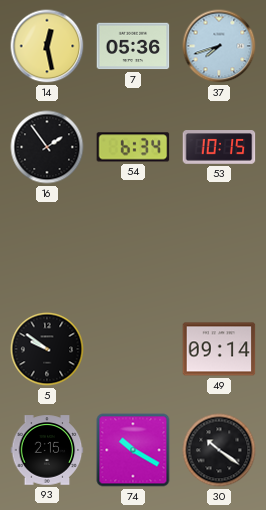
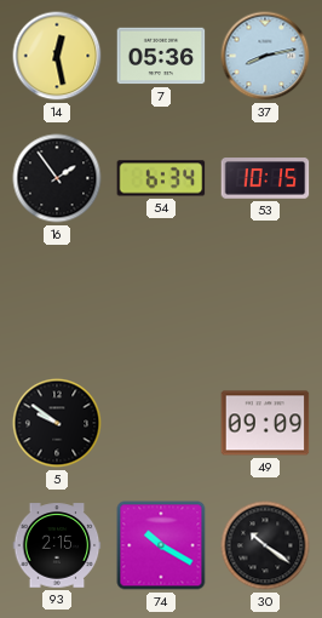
37: 7:42 -> 8:13
49: 09:14 -> 09:09
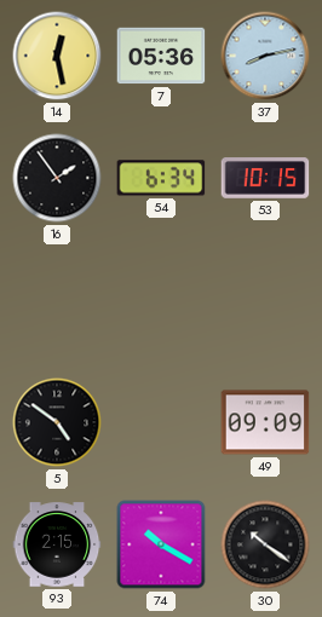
5: 9:51 -> 4:51
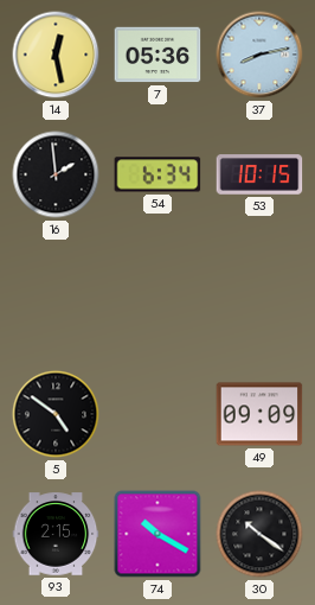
16: 1:54 -> 1:59
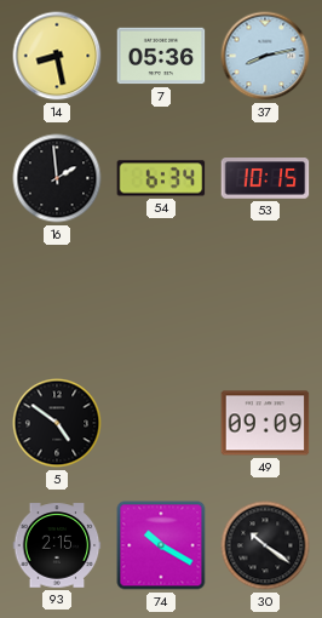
14: 12:28 -> 8:28
